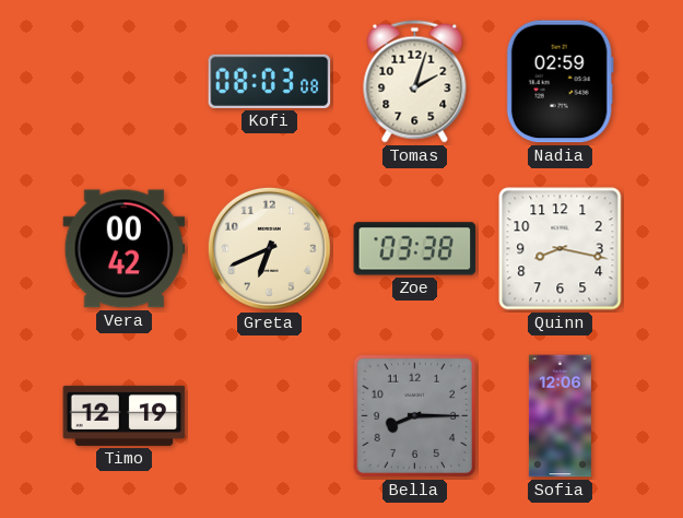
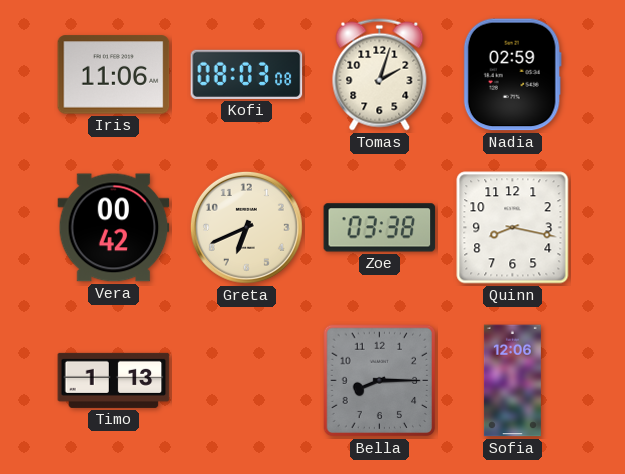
Iris: none -> 11:06
Timo: 12:19 -> 1:13
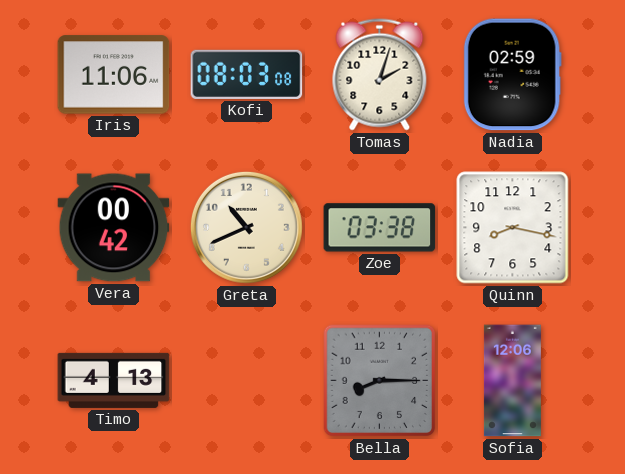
Greta: 6:41 -> 10:41
Timo: 1:13 -> 4:13
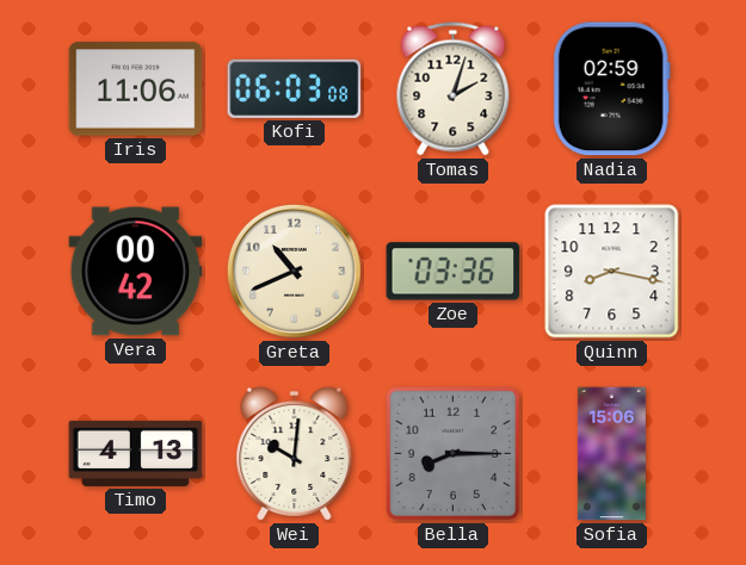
Kofi: 08:03 -> 06:03
Zoe: 03:38 -> 03:36
Wei: none -> 10:01
Sofia: 12:06 -> 15:06
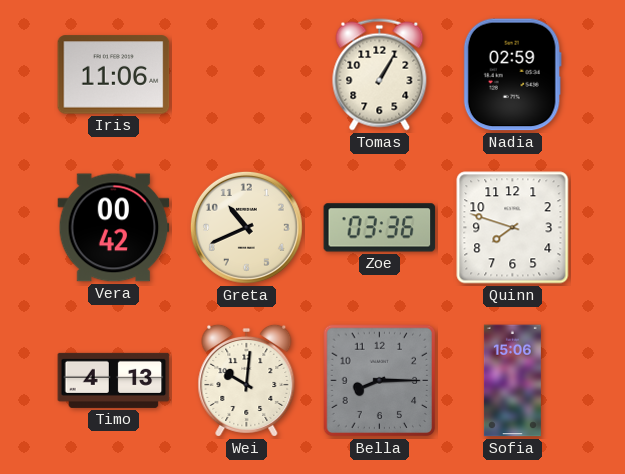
Kofi: 06:03 -> none
Tomas: 2:03 -> 1:05
Quinn: 8:17 -> 7:48
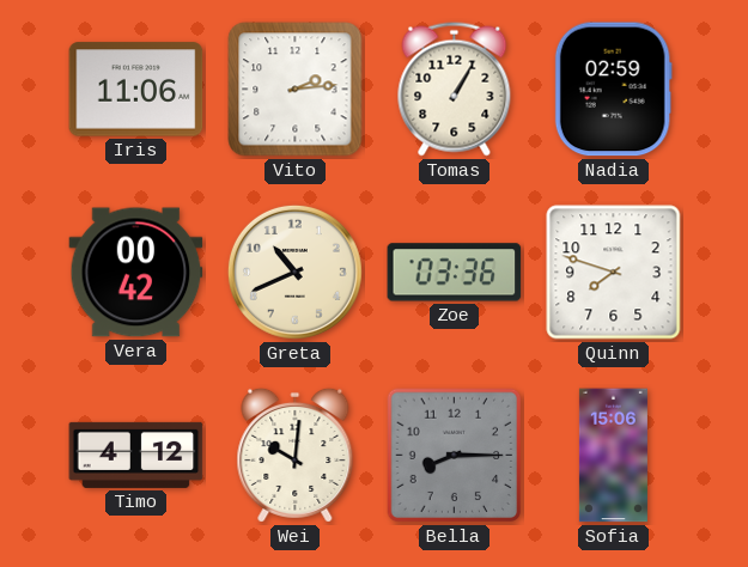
Vito: none -> 2:14
Timo: 4:13 -> 4:12
